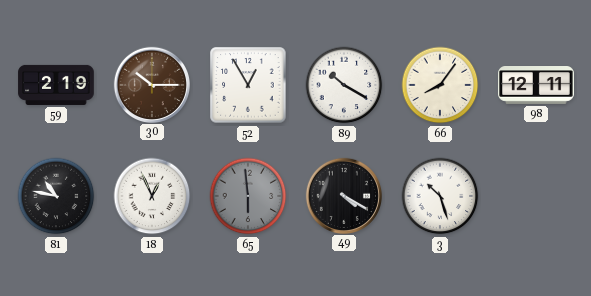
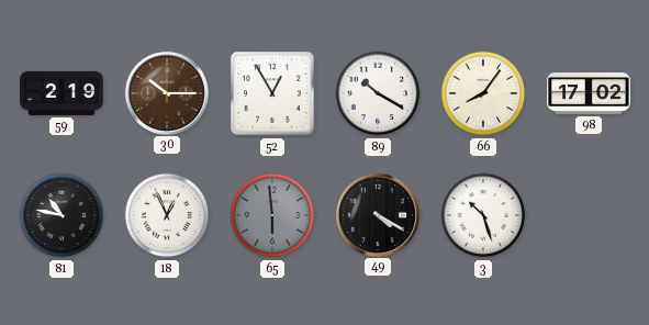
98: 12:11 -> 17:02
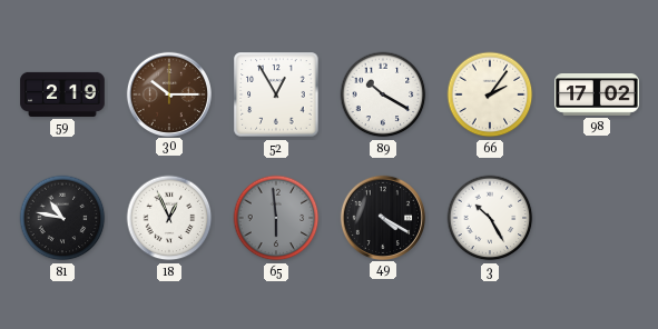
66: 8:06 -> 2:06
3: 10:27 -> 10:25
